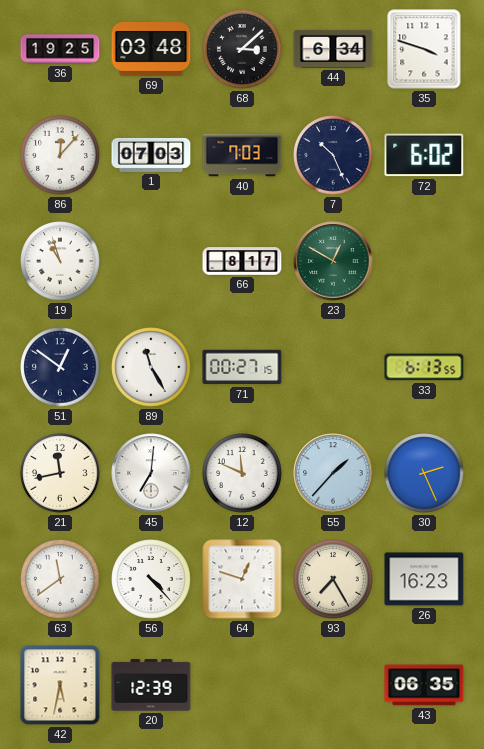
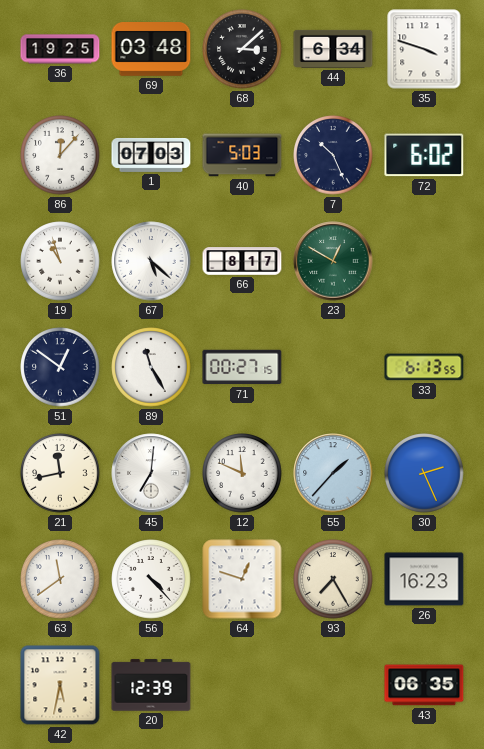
40: 7:03 -> 5:03
67: none -> 5:22
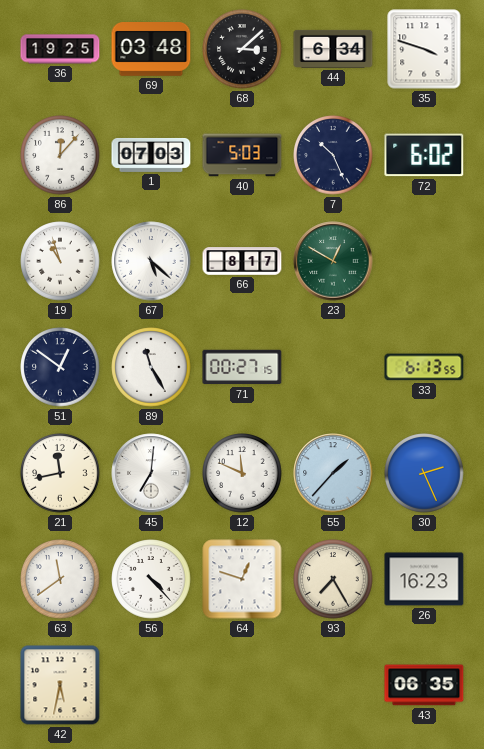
20: 12:39 -> none
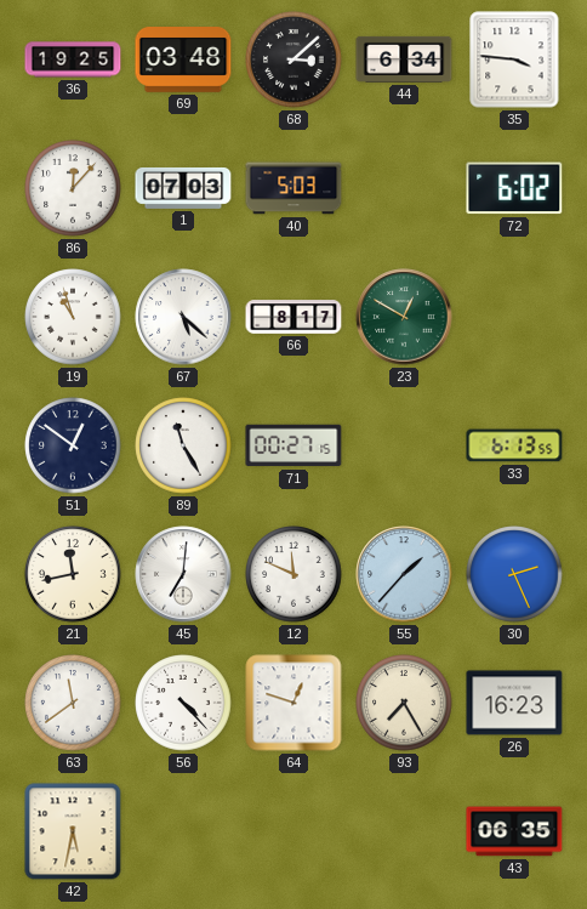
35: 3:48 -> 3:46
7: 10:26 -> none
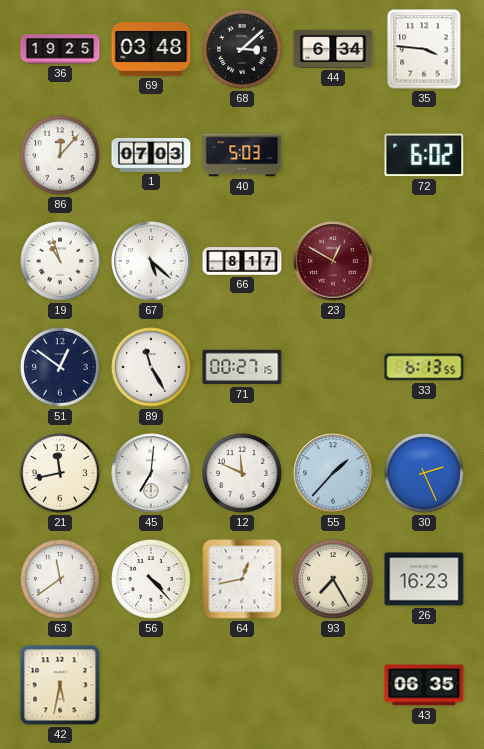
23 dial: green -> burgundy
64: 12:48 -> 12:43
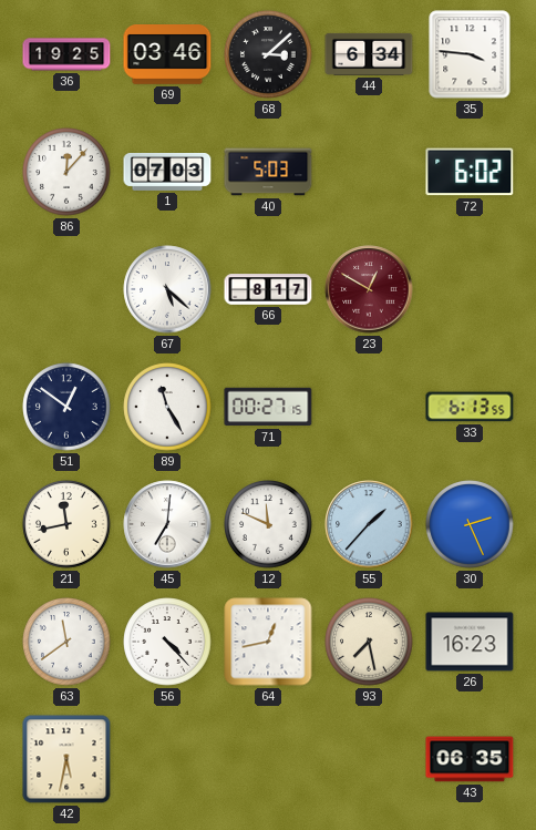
69: 03:48 -> 03:46
19: 10:57 -> none
93: 7:25 -> 7:28
